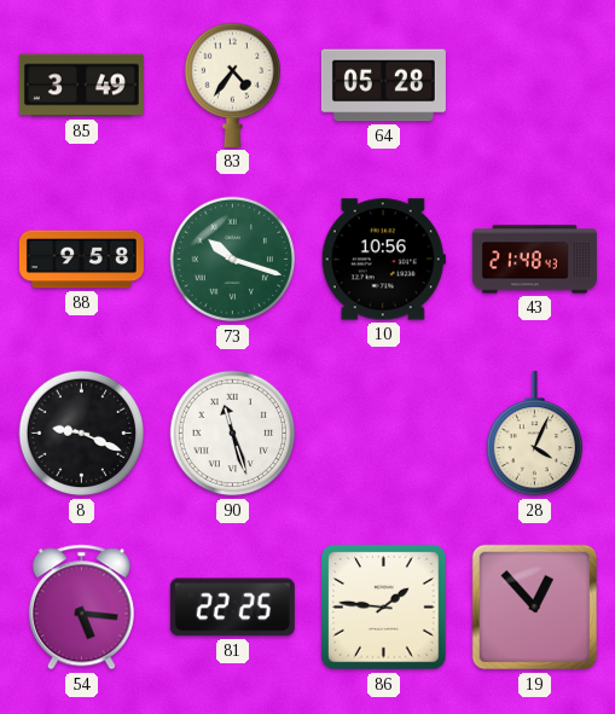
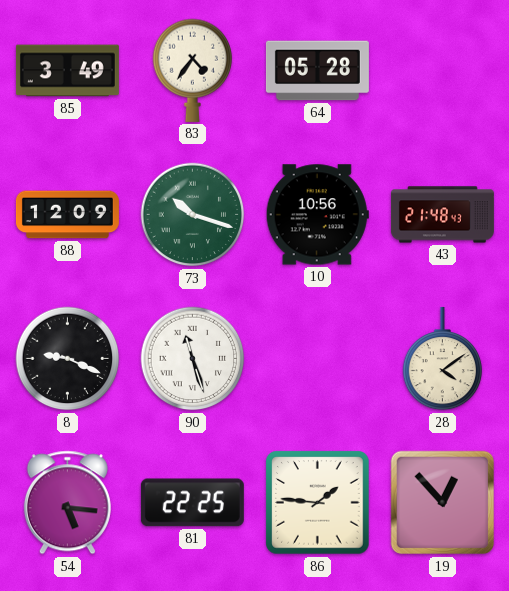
88: 9:58 -> 12:09
28: 4:04 -> 4:09
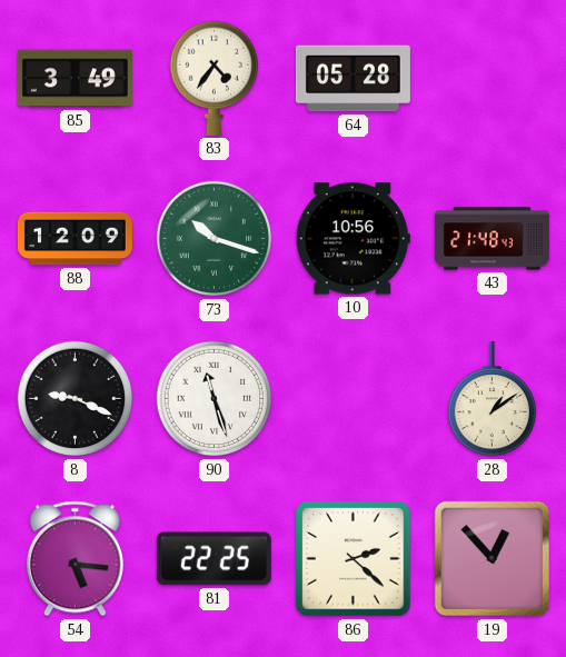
28: 4:09 -> 1:09
86: 1:46 -> 2:22
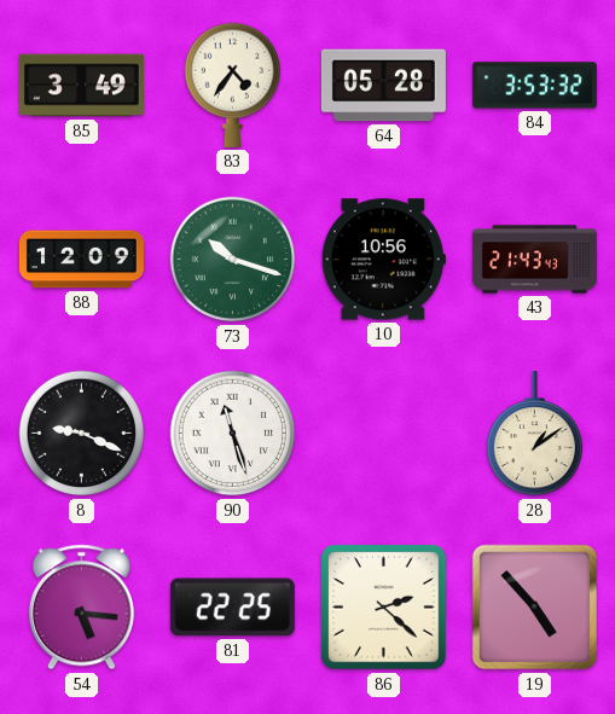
84: none -> 3:53
43: 21:48 -> 21:43
19: 12:53 -> 4:53
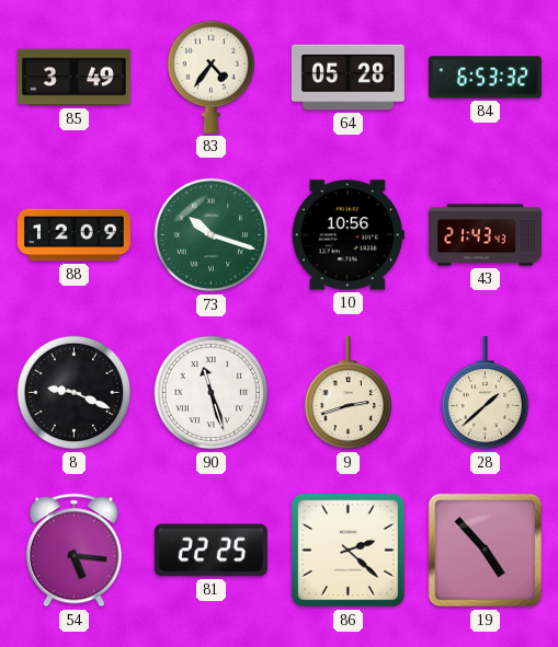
84: 3:53 -> 6:53
9: none -> 2:42
28: 1:09 -> 1:38
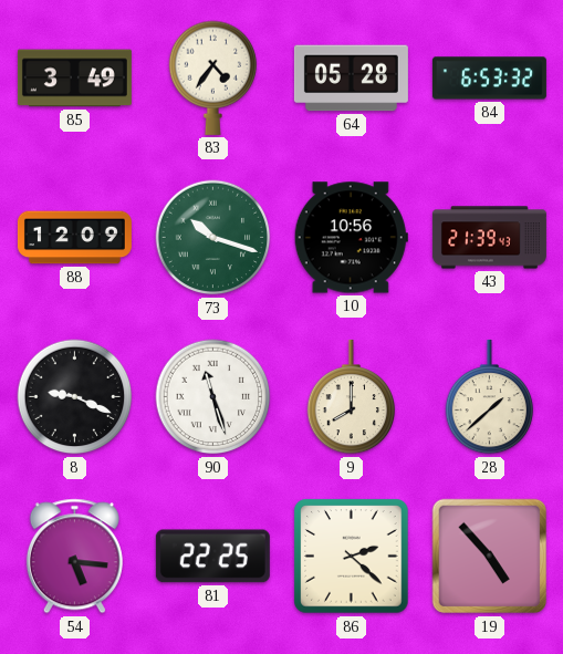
43: 21:43 -> 21:39
9: 2:42 -> 8:00
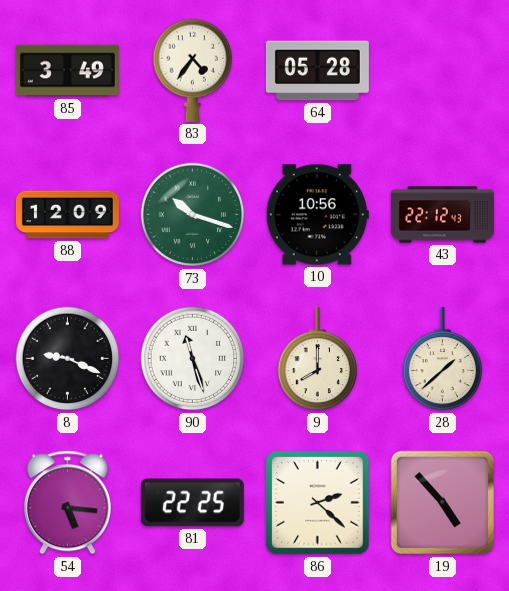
84: 6:53 -> none
43: 21:39 -> 22:12
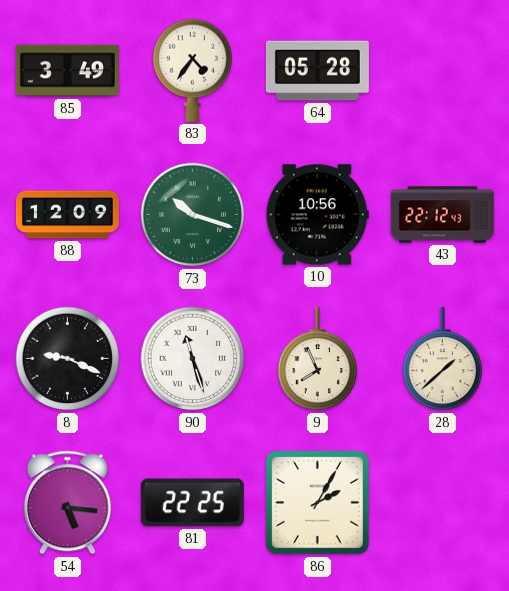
9: 8:00 -> 7:56
86: 2:22 -> 2:05
19: 4:53 -> none
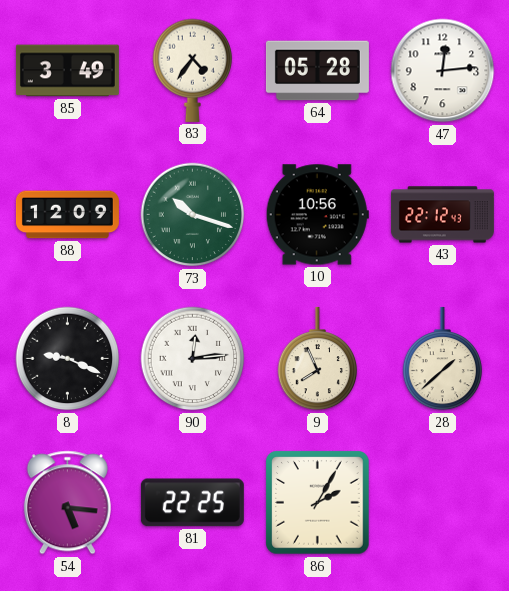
47: none -> 12:14
90: 11:27 -> 12:14
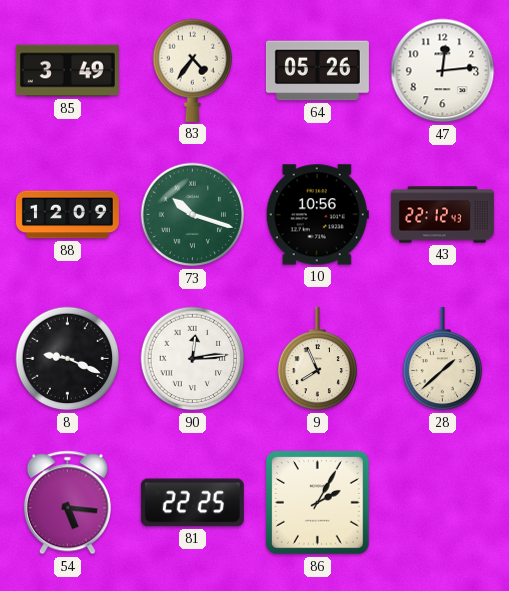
64: 05:28 -> 05:26
